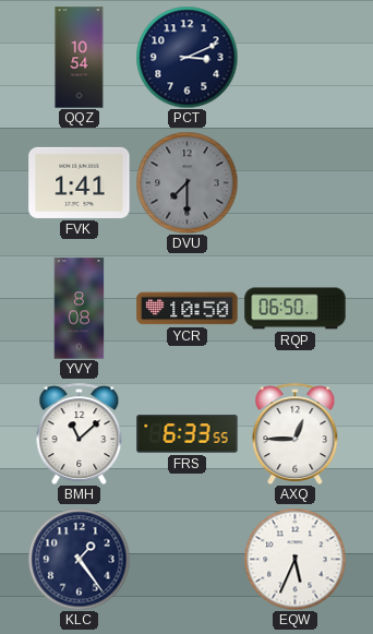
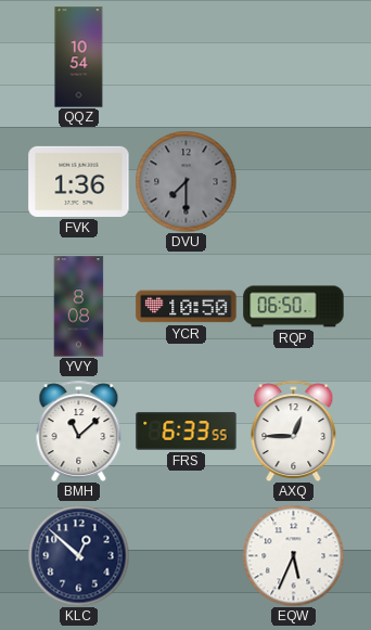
PCT: 3:11 -> none
FVK: 1:41 -> 1:36
KLC: 1:24 -> 12:52
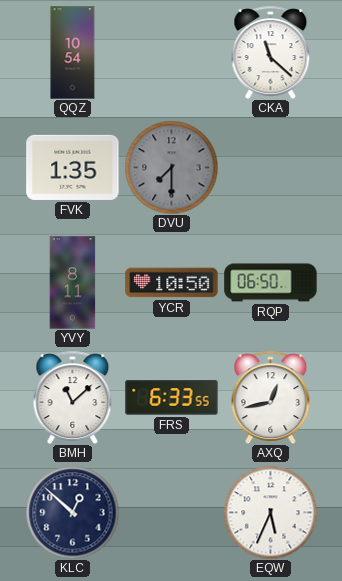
CKA: none -> 11:22
FVK: 1:36 -> 1:35
YVY: 8:08 -> 8:11
AXQ: 12:45 -> 12:43
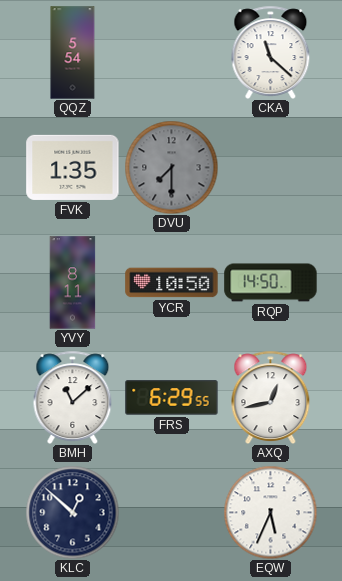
QQZ: 10:54 -> 5:54
RQP: 06:50 -> 14:50
FRS: 6:33 -> 6:29
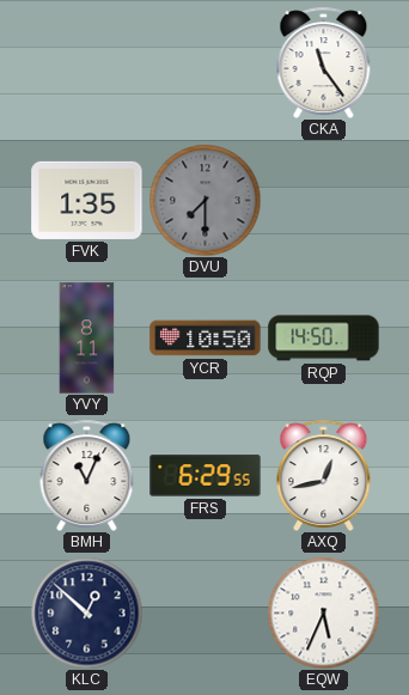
QQZ: 5:54 -> none
CKA: 11:22 -> 11:24
BMH: 11:08 -> 11:04
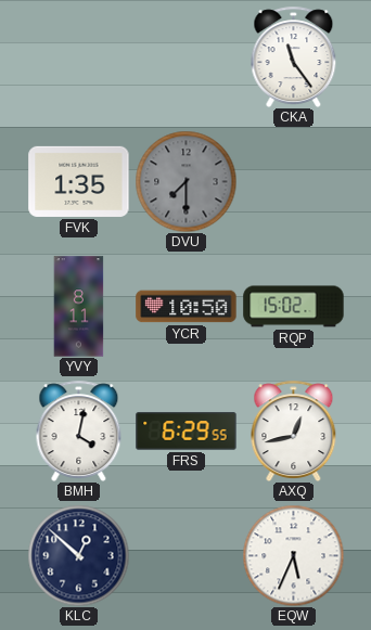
RQP: 14:50 -> 15:02
BMH: 11:04 -> 4:02
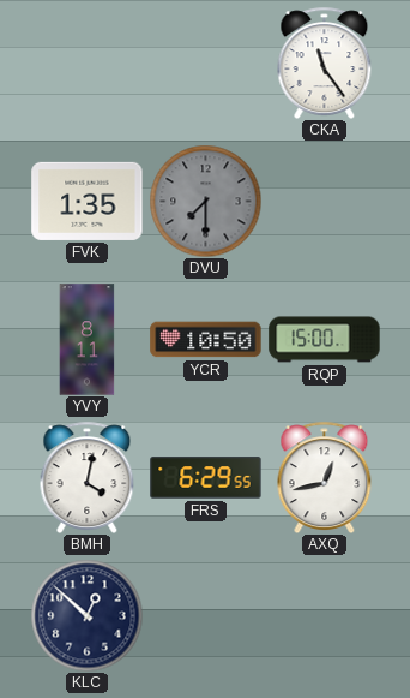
RQP: 15:02 -> 15:00
EQW: 5:34 -> none
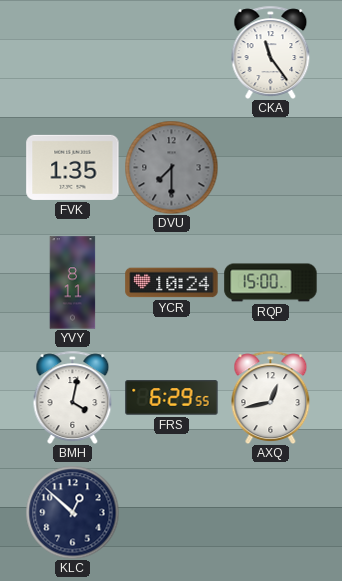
YCR: 10:50 -> 10:24
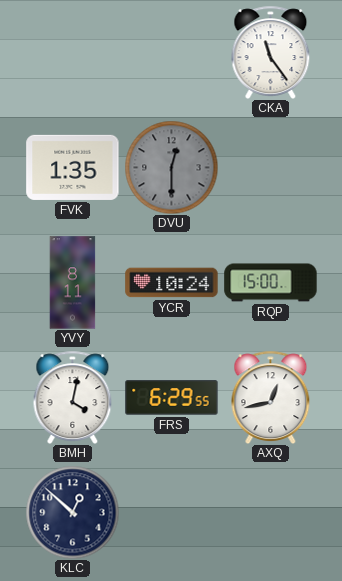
DVU: 7:30 -> 12:30
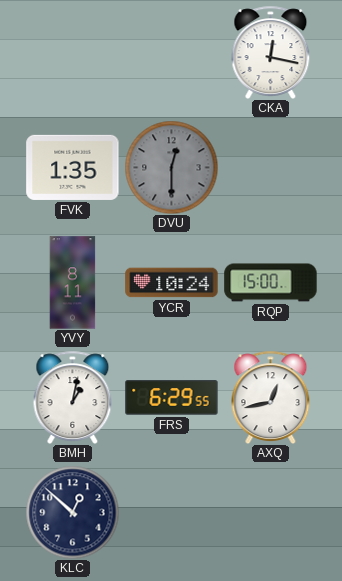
CKA: 11:24 -> 12:17
BMH: 4:02 -> 1:02
